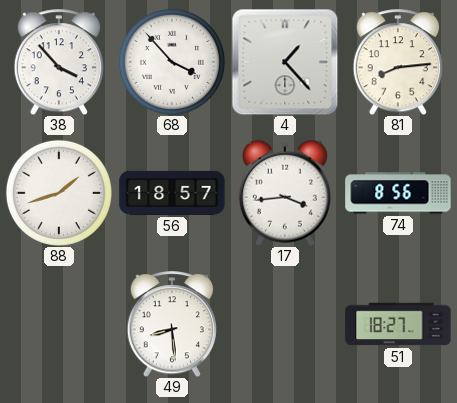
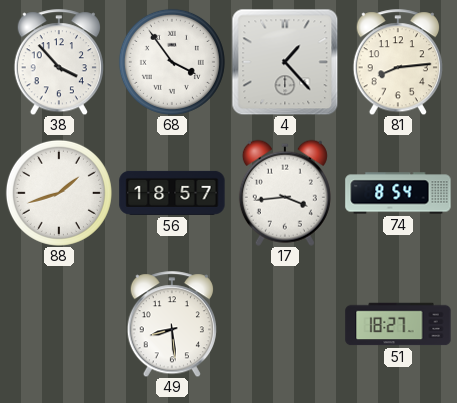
68: 3:53 -> 3:54
74: 8:56 -> 8:54
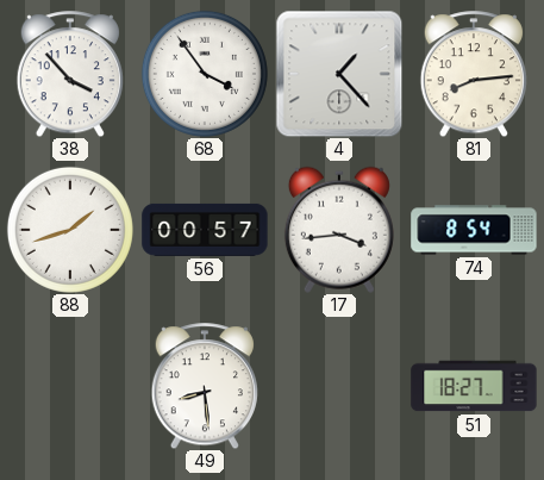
56: 18:57 -> 00:57
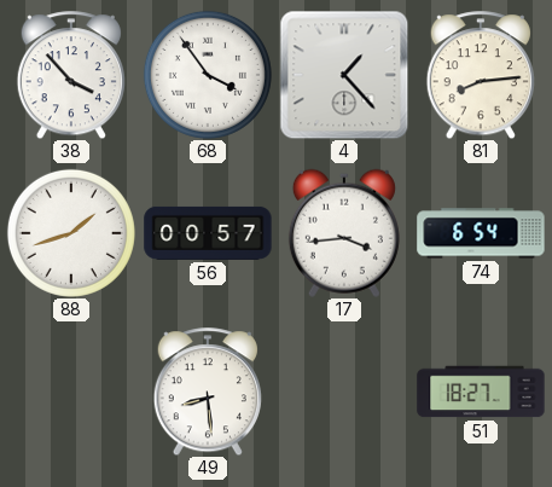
74: 8:54 -> 6:54
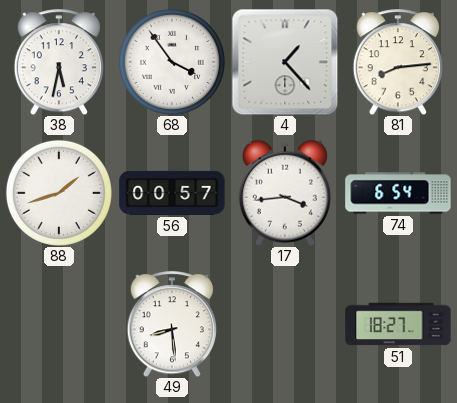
38: 3:53 -> 5:32
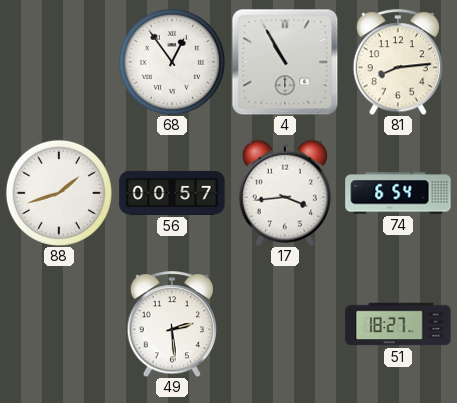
38: 5:32 -> none
68: 3:54 -> 12:54
4: 1:23 -> 10:55
49: 8:29 -> 2:29
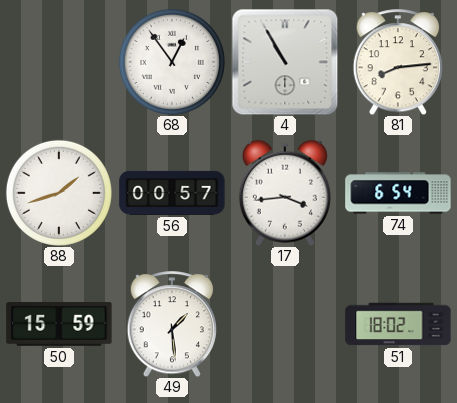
50: none -> 15:59
49: 2:29 -> 1:29
51: 18:27 -> 18:02
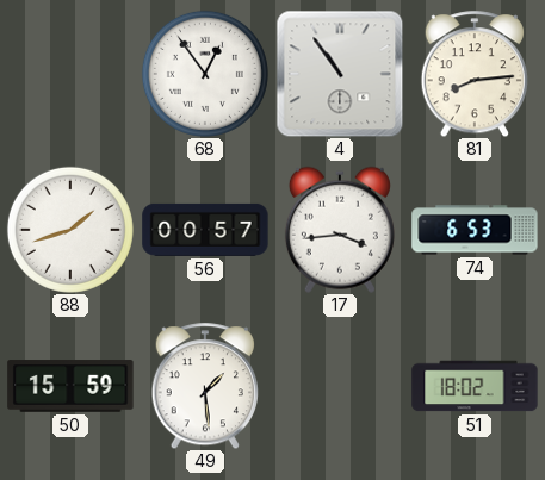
4: 10:55 -> 10:54
74: 6:54 -> 6:53
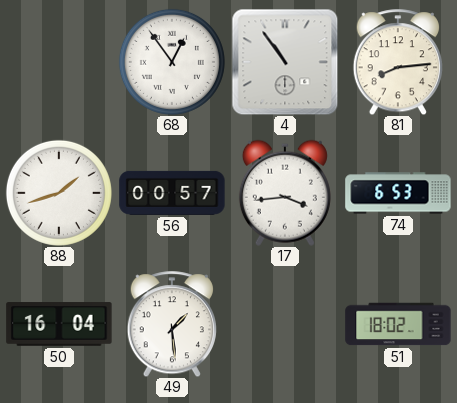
50: 15:59 -> 16:04
